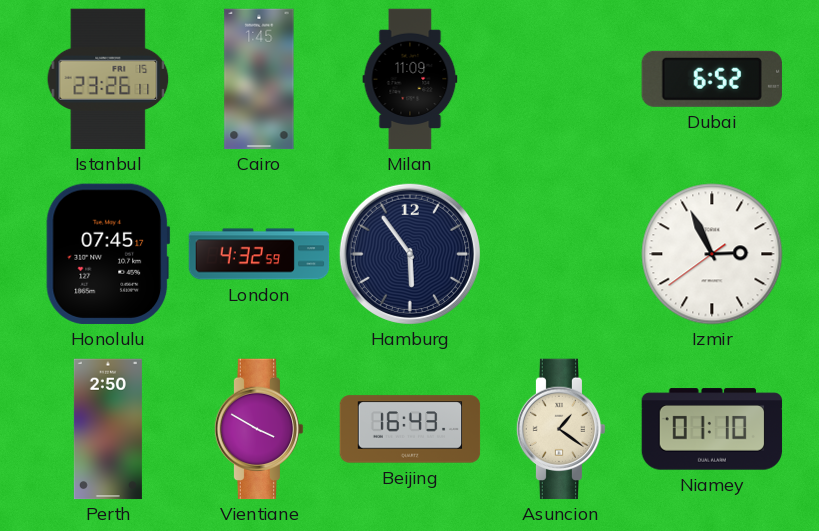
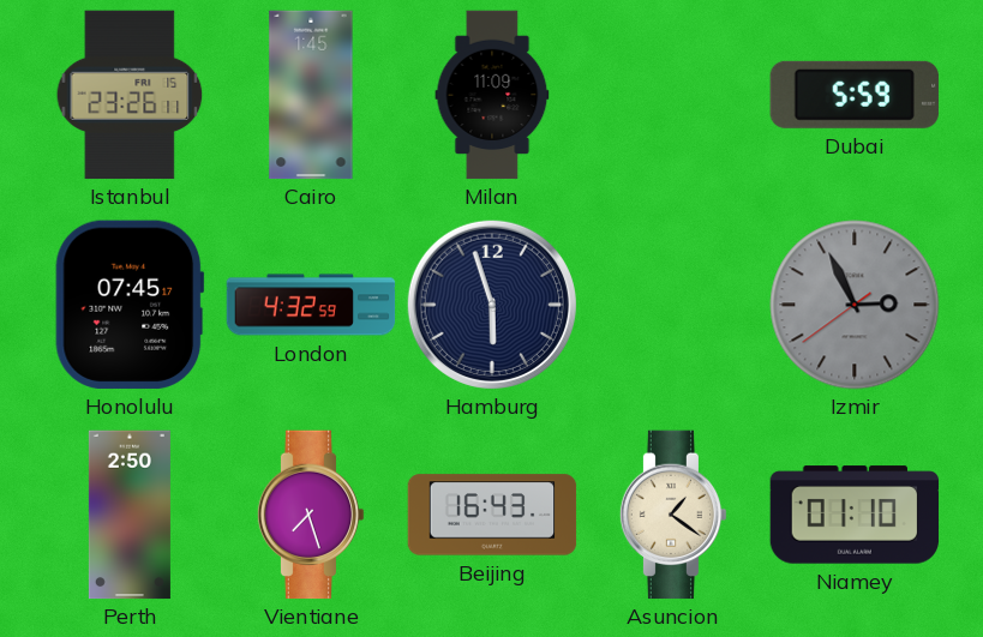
Dubai: 6:52 -> 5:59
Hamburg: 5:54 -> 5:57
Izmir dial: white -> grey
Vientiane: 3:50 -> 7:27
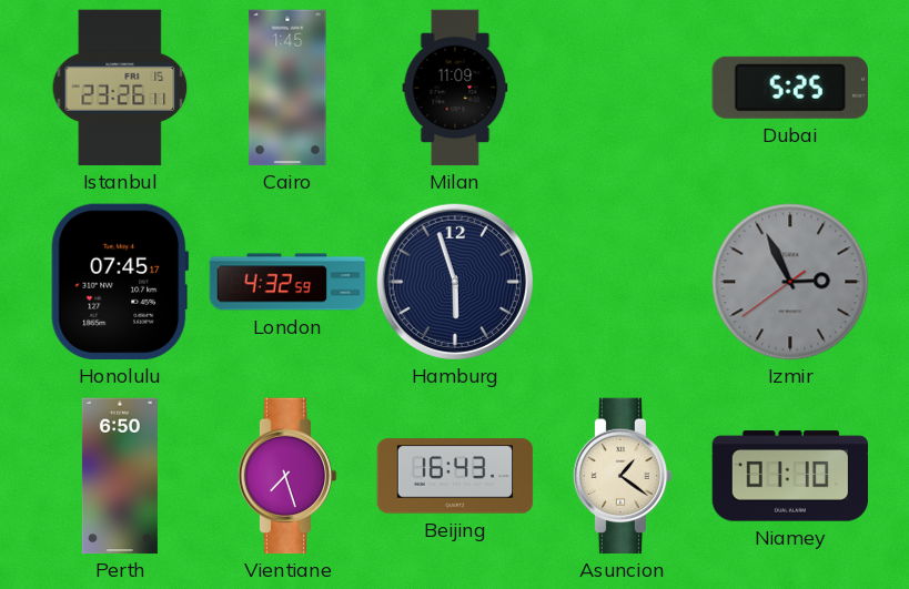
Dubai: 5:59 -> 5:25
Perth: 2:50 -> 6:50
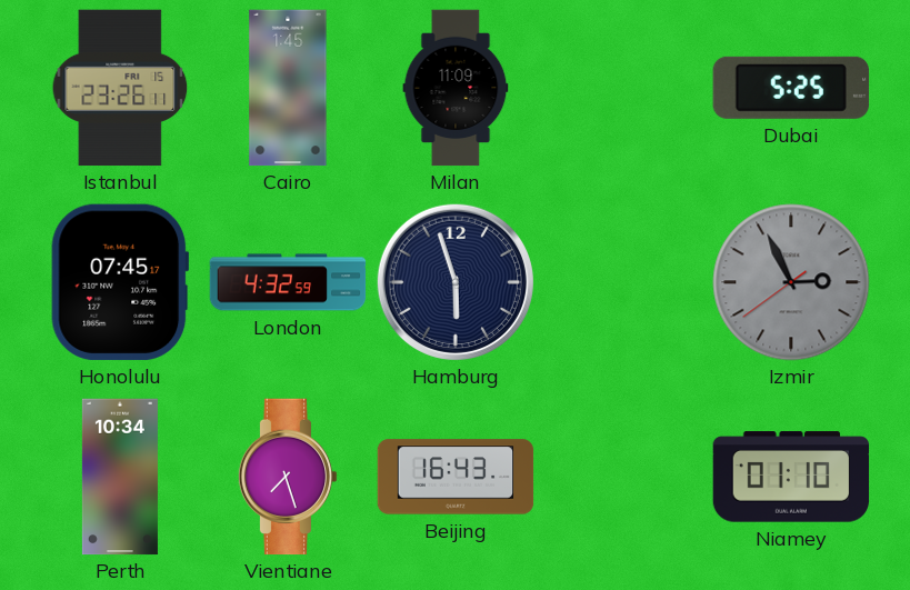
Perth: 6:50 -> 10:34
Asuncion: 1:21 -> none
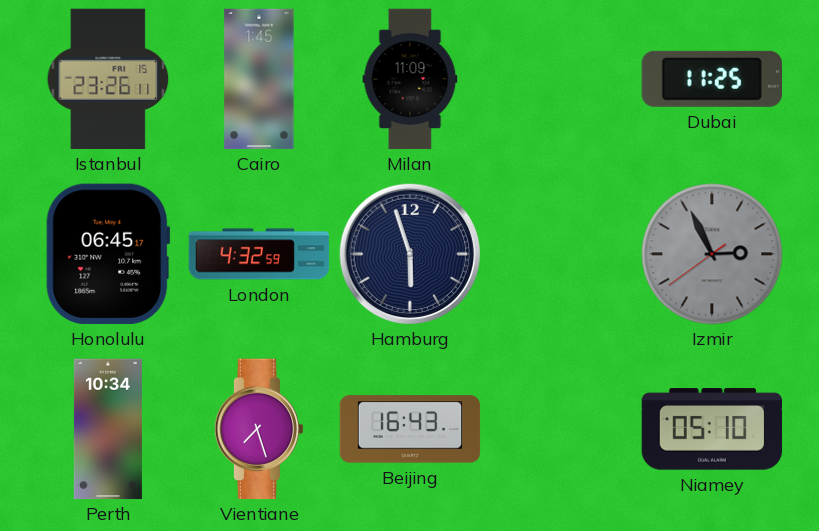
Dubai: 5:25 -> 11:25
Honolulu: 07:45 -> 06:45
Niamey: 01:10 -> 05:10
